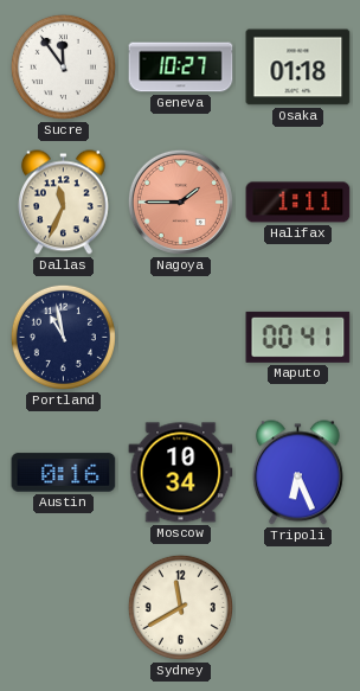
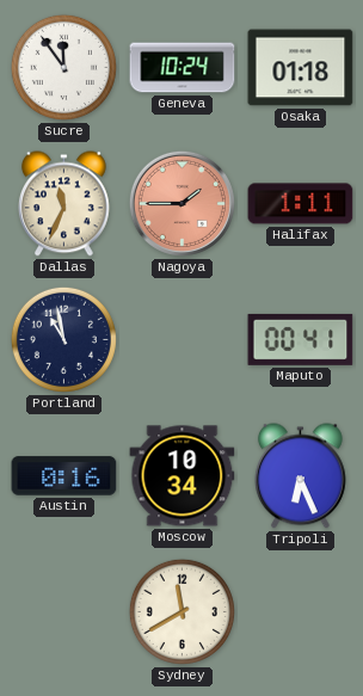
Geneva: 10:27 -> 10:24
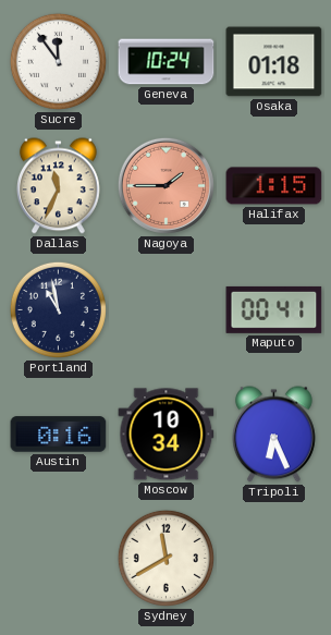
Halifax: 1:11 -> 1:15
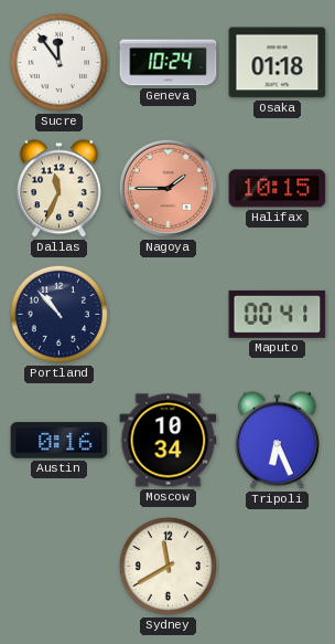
Halifax: 1:15 -> 10:15
Portland: 10:58 -> 10:53
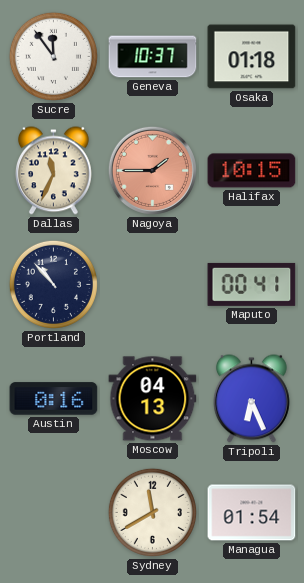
Geneva: 10:24 -> 10:37
Moscow: 10:34 -> 04:13
Managua: none -> 01:54
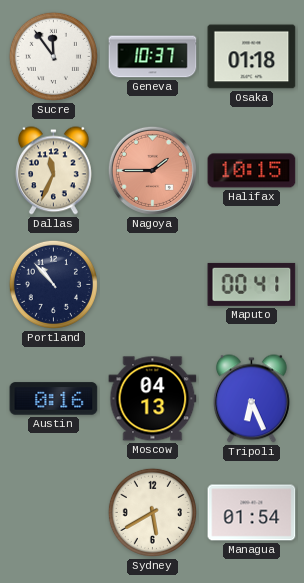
Sydney: 11:40 -> 5:40
